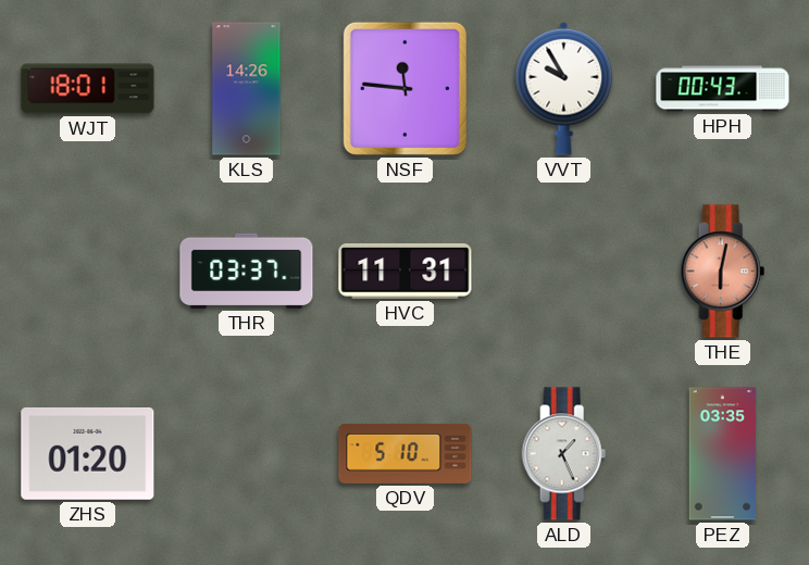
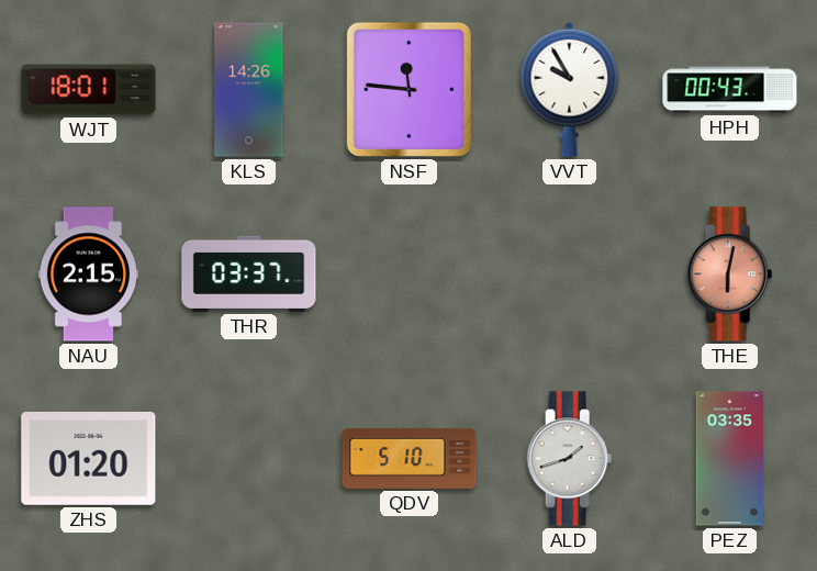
NAU: none -> 2:15
HVC: 11:31 -> none
ALD: 1:26 -> 1:42
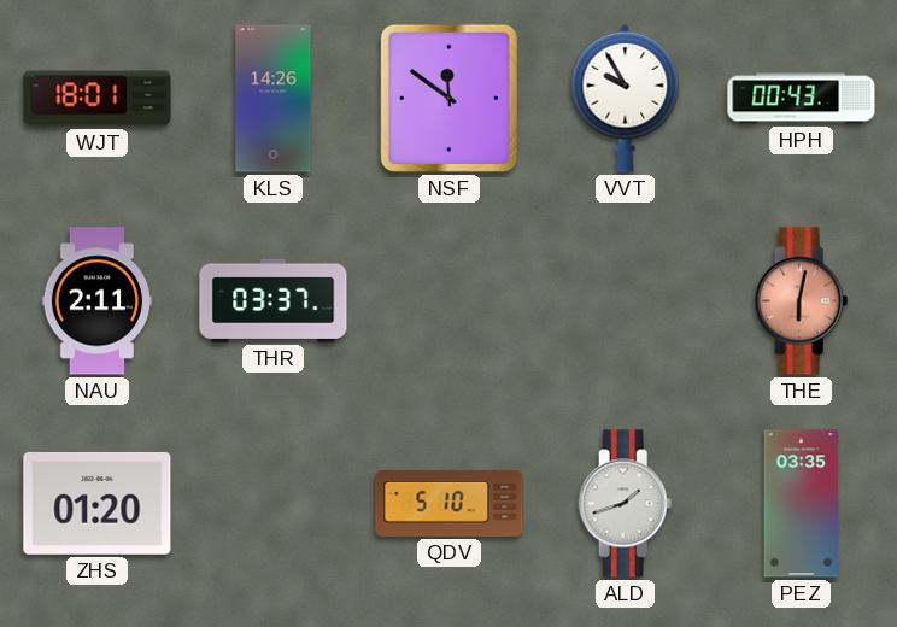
NSF: 11:46 -> 11:51
NAU: 2:15 -> 2:11
